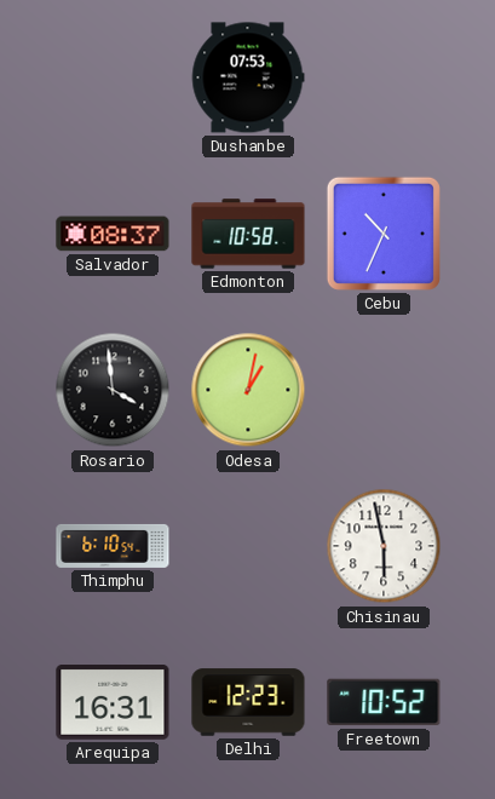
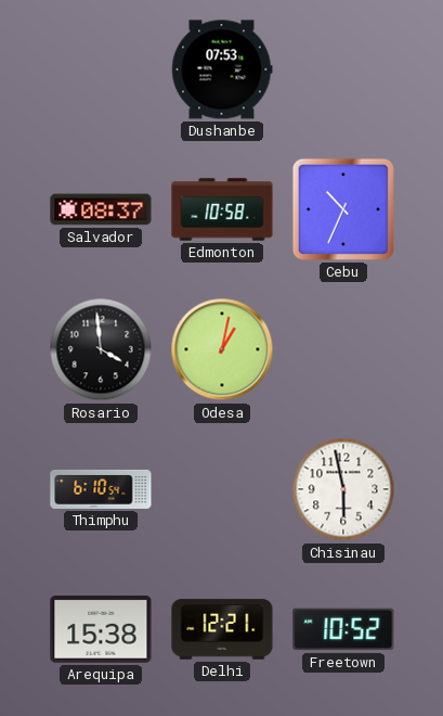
Arequipa: 16:31 -> 15:38
Delhi: 12:23 -> 12:21
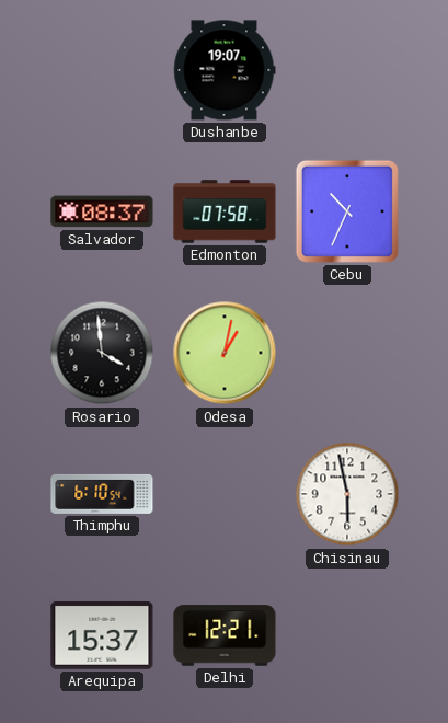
Dushanbe: 07:53 -> 19:07
Edmonton: 10:58 -> 07:58
Arequipa: 15:38 -> 15:37
Freetown: 10:52 -> none
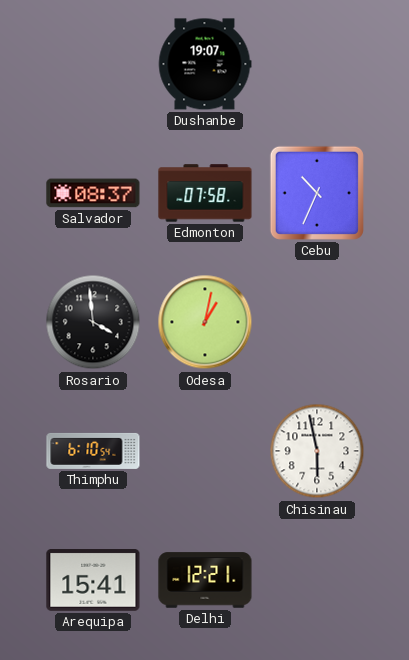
Arequipa: 15:37 -> 15:41
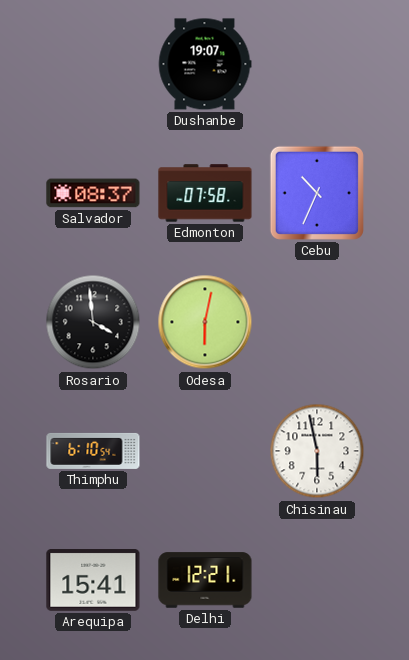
Odesa: 1:02 -> 6:02
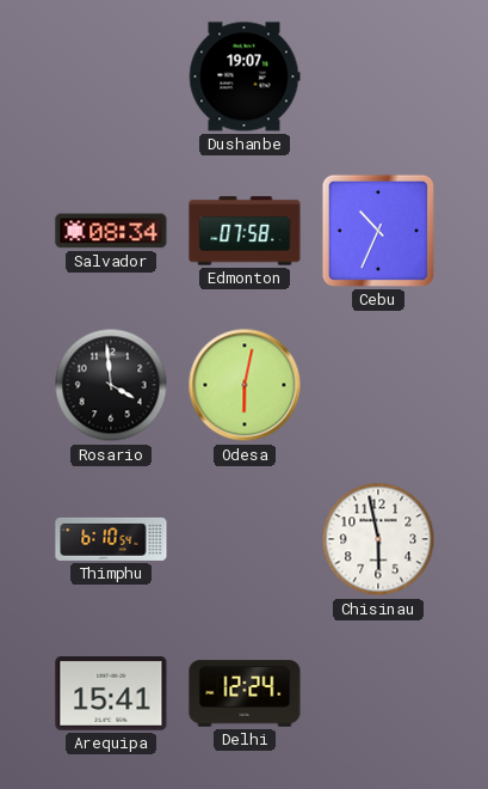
Salvador: 08:37 -> 08:34
Delhi: 12:21 -> 12:24
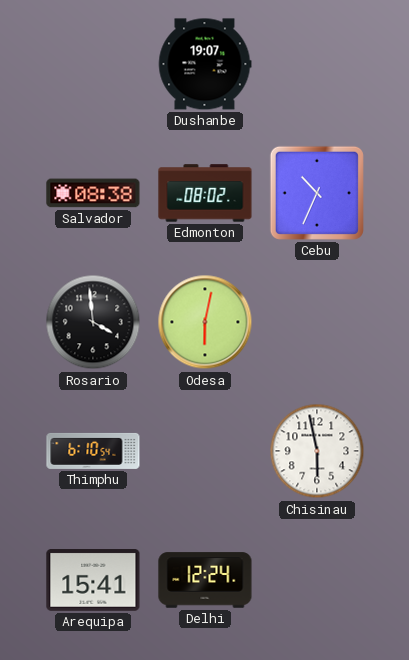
Salvador: 08:34 -> 08:38
Edmonton: 07:58 -> 08:02
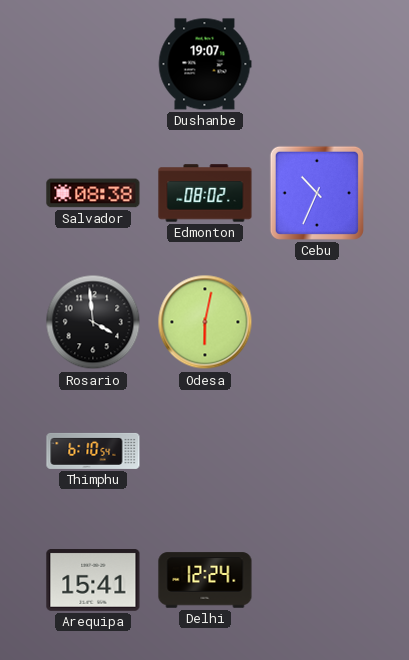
Chisinau: 5:58 -> none
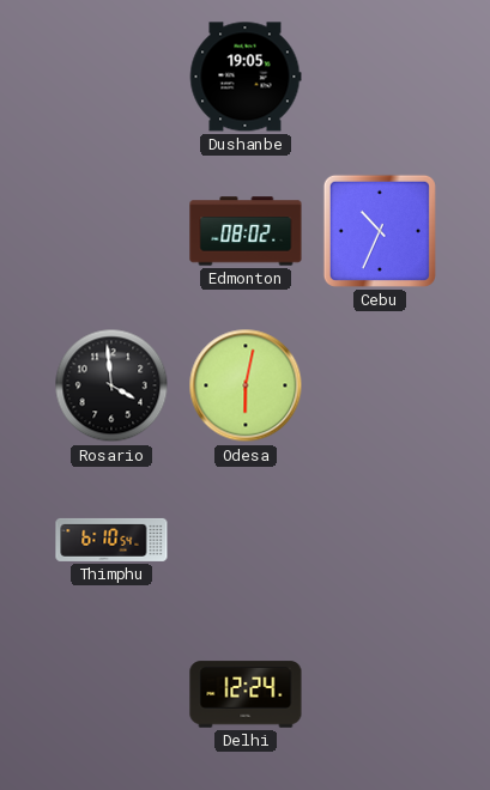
Dushanbe: 19:07 -> 19:05
Salvador: 08:38 -> none
Arequipa: 15:41 -> none
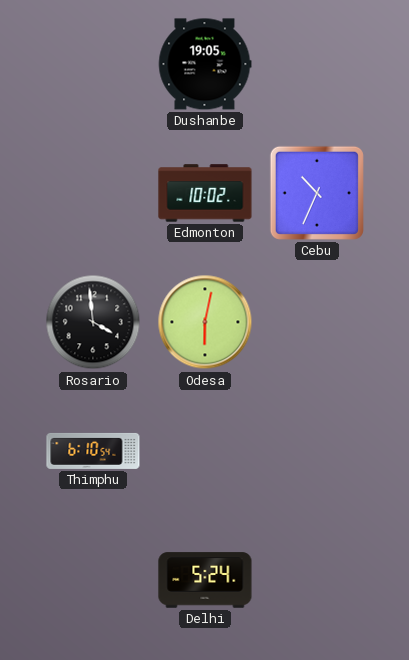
Edmonton: 08:02 -> 10:02
Delhi: 12:24 -> 5:24
